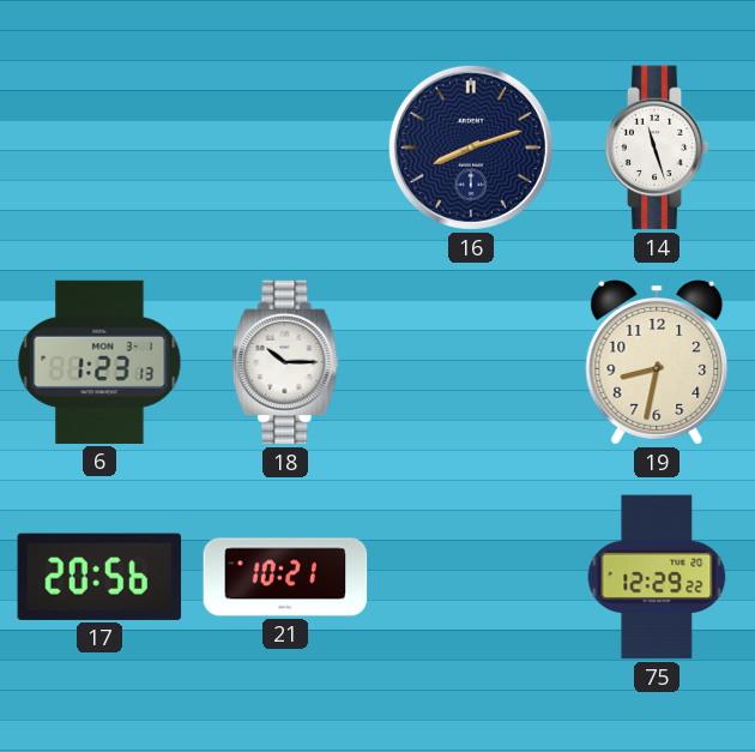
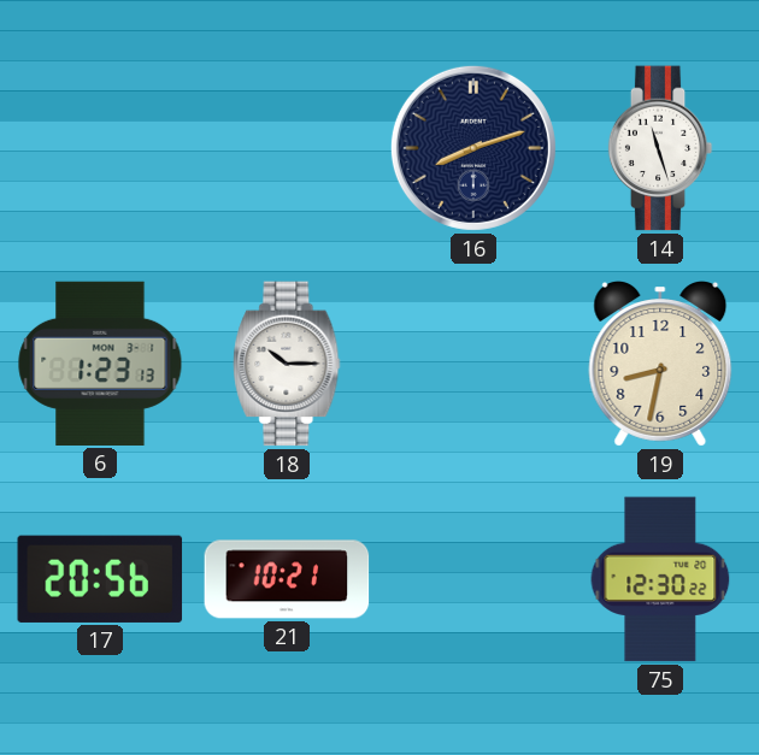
75: 12:29 -> 12:30
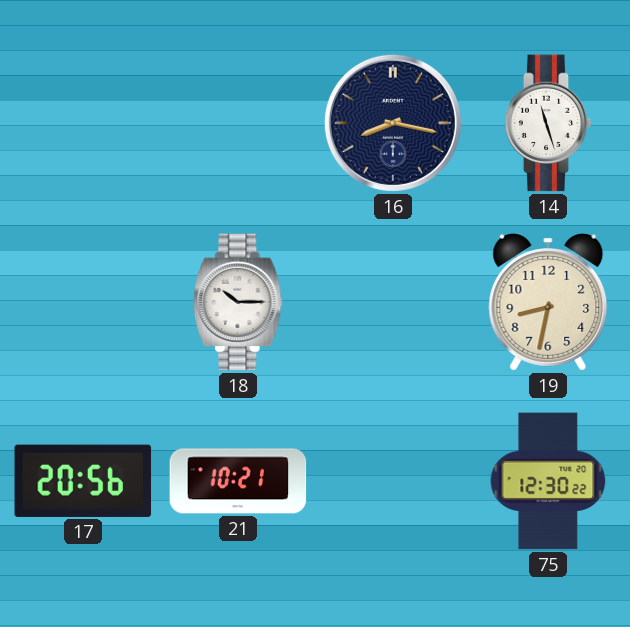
16: 8:12 -> 8:17
6: 1:23 -> none
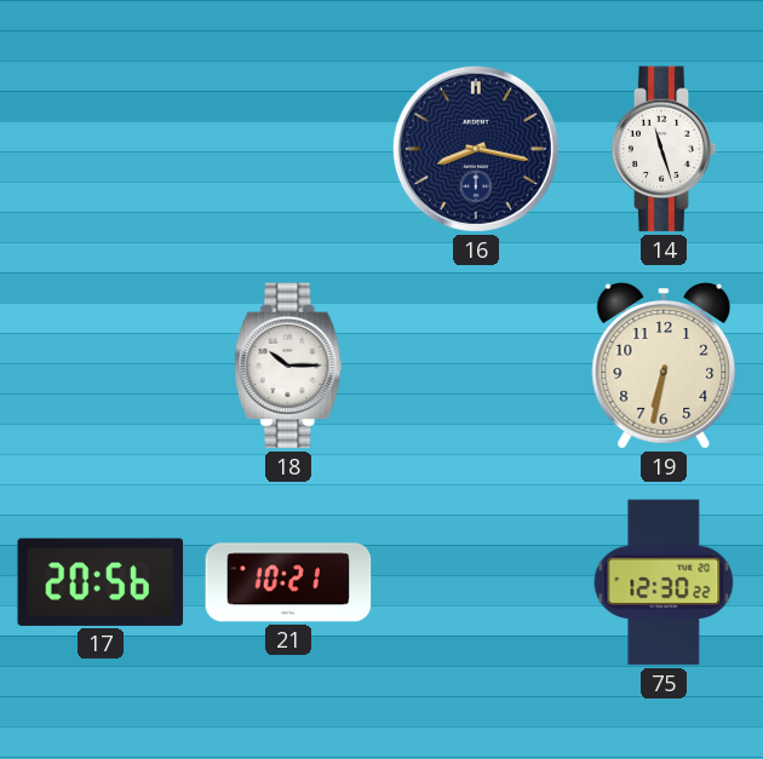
19: 8:32 -> 6:32
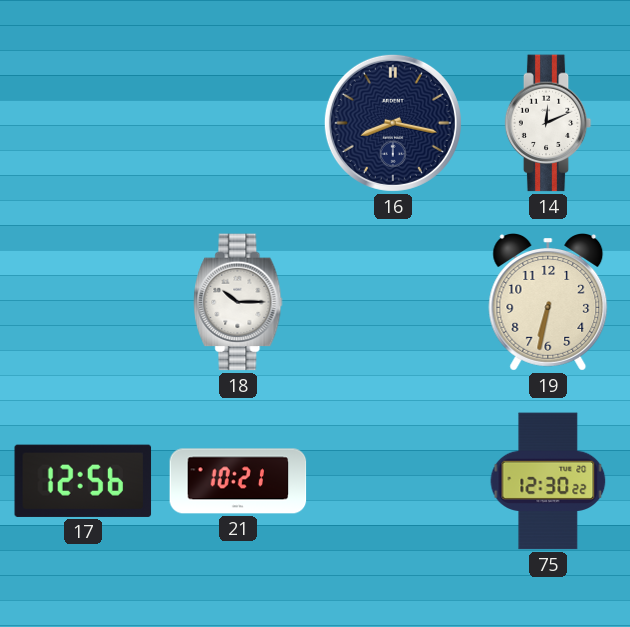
14: 11:27 -> 12:11
17: 20:56 -> 12:56
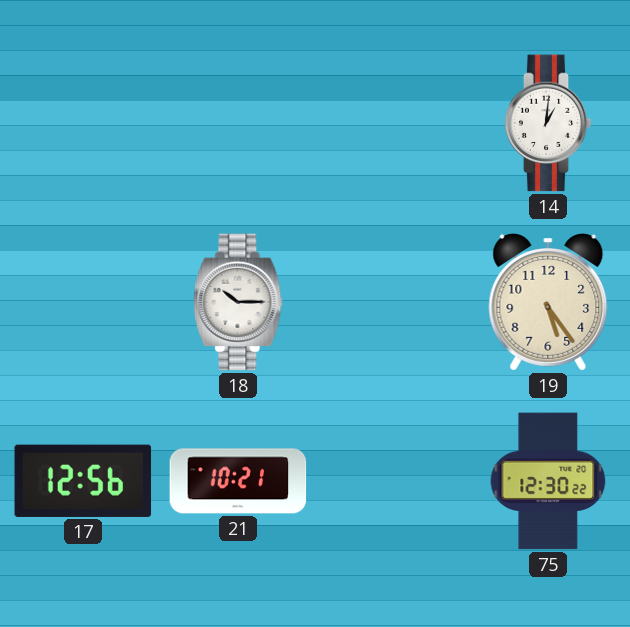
16: 8:17 -> none
14: 12:11 -> 1:01
19: 6:32 -> 5:24
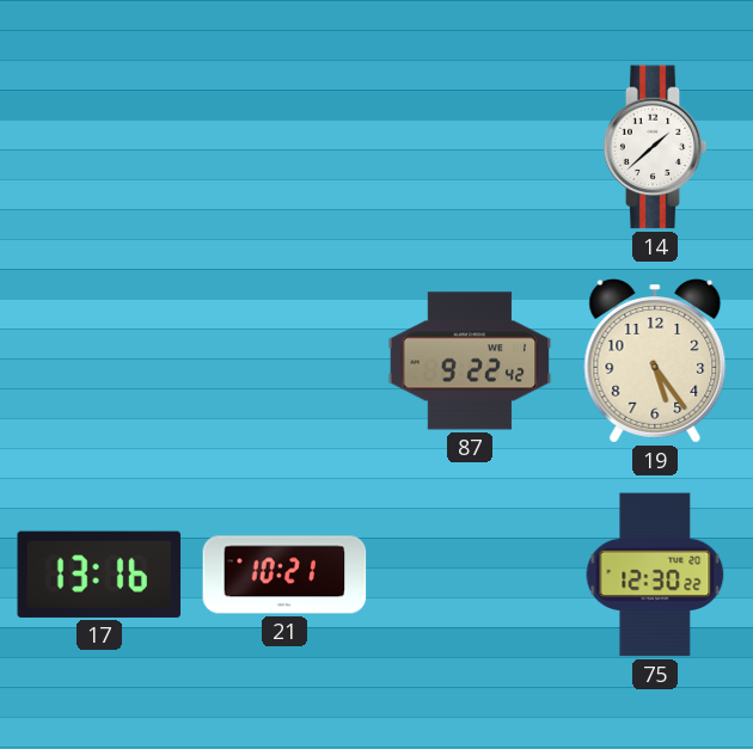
14: 1:01 -> 1:38
18: 10:15 -> none
87: none -> 9:22
17: 12:56 -> 13:16
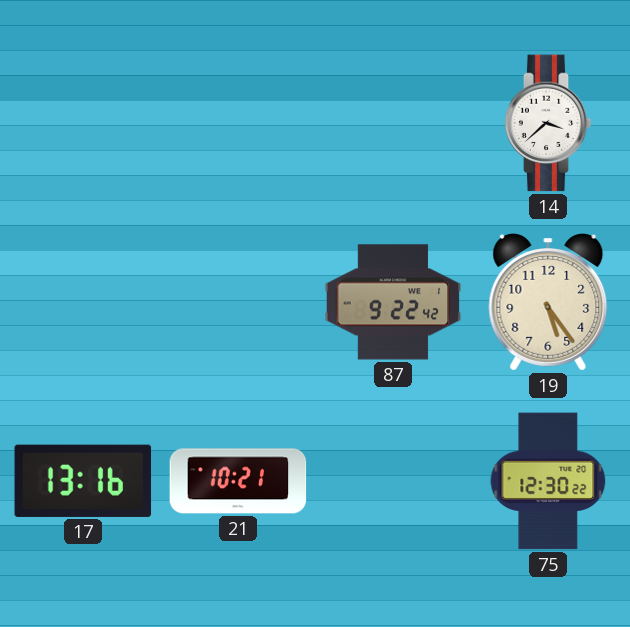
14: 1:38 -> 3:38
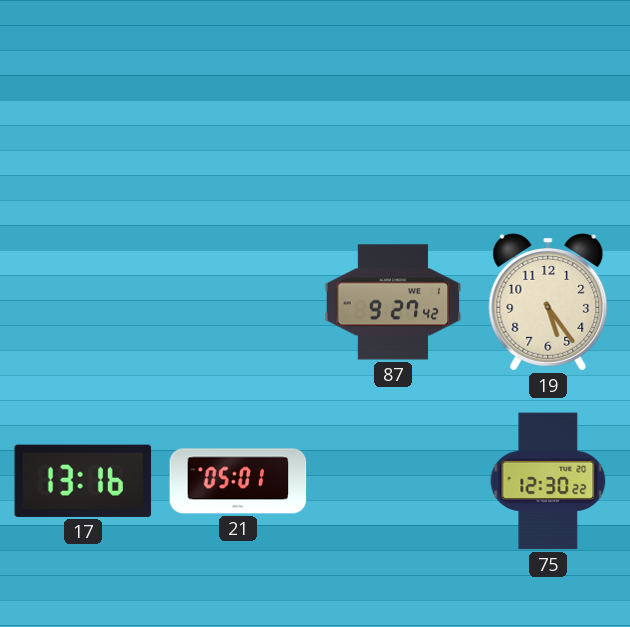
14: 3:38 -> none
87: 9:22 -> 9:27
21: 10:21 -> 05:01
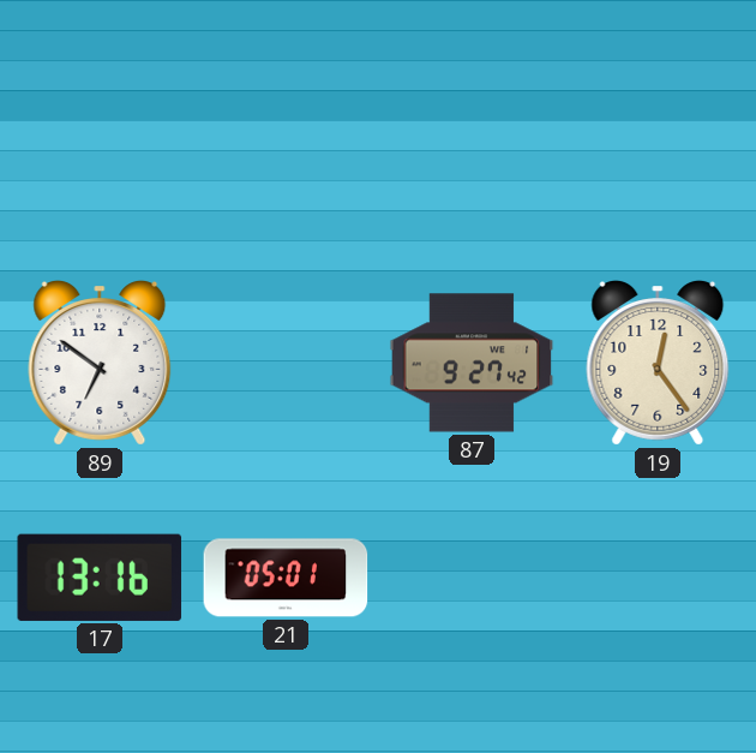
89: none -> 6:51
19: 5:24 -> 12:24
75: 12:30 -> none
